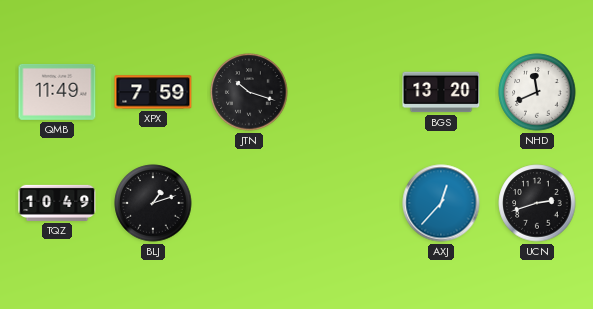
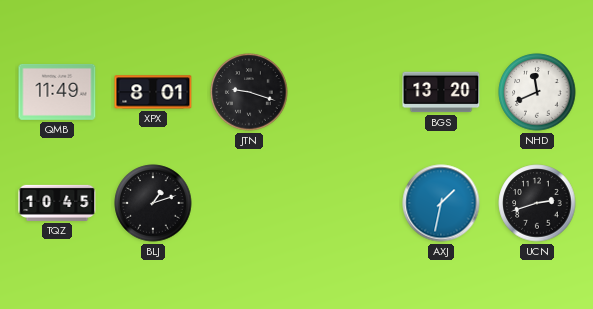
XPX: 7:59 -> 8:01
JTN: 10:18 -> 9:18
TQZ: 10:49 -> 10:45
AXJ: 12:37 -> 1:32
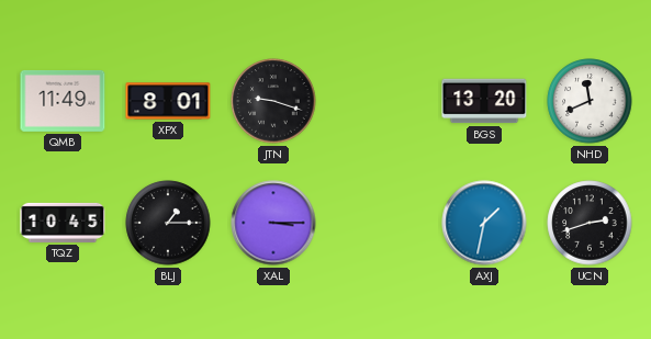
BLJ: 1:12 -> 1:15
XAL: none -> 3:15
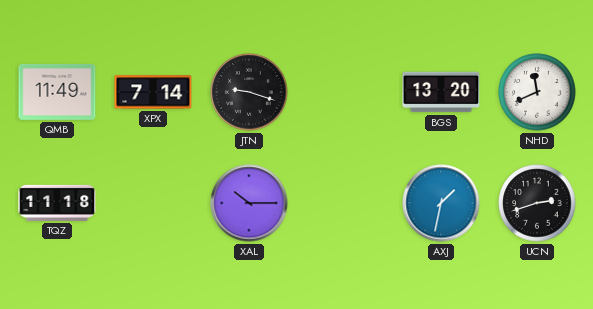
XPX: 8:01 -> 7:14
TQZ: 10:45 -> 11:18
BLJ: 1:15 -> none
XAL: 3:15 -> 10:15
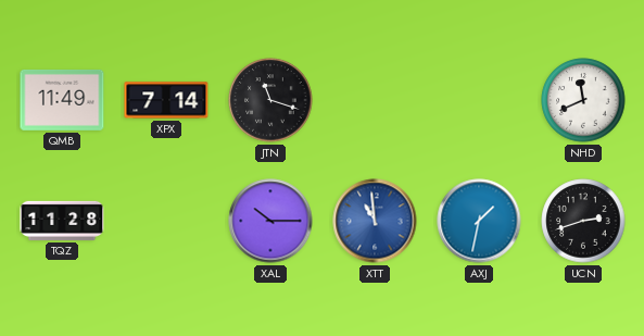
JTN: 9:18 -> 11:18
BGS: 13:20 -> none
TQZ: 11:18 -> 11:28
XTT: none -> 10:59
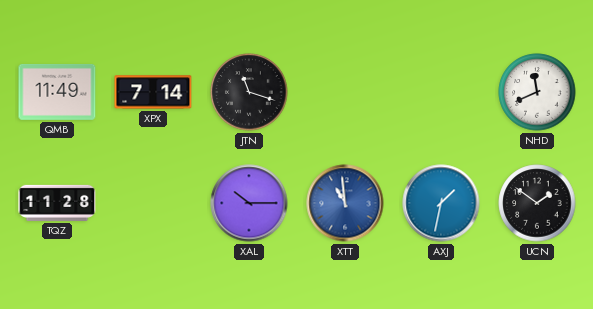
UCN: 2:42 -> 1:51
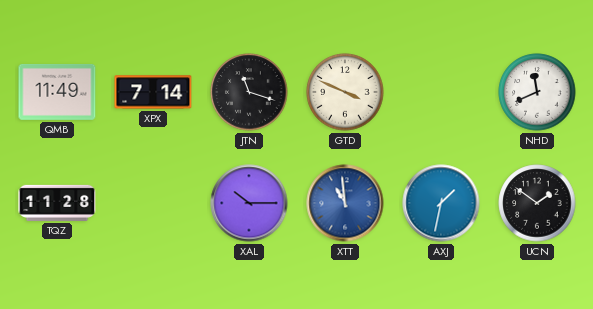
GTD: none -> 3:49
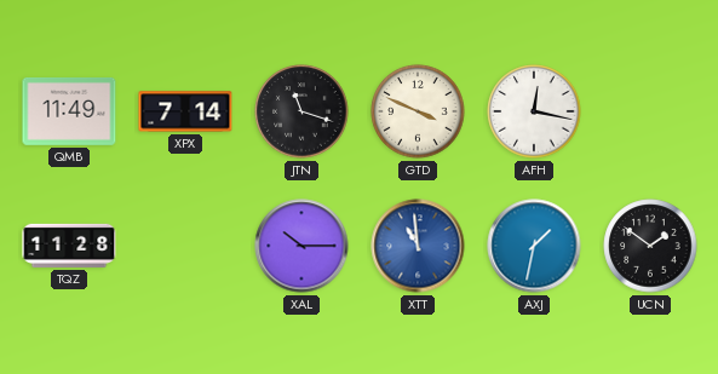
AFH: none -> 12:17
NHD: 11:41 -> none
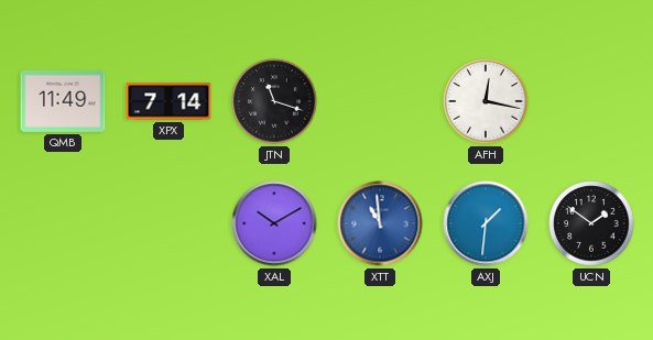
GTD: 3:49 -> none
TQZ: 11:28 -> none
XAL: 10:15 -> 10:10
AXJ: 1:32 -> 1:31
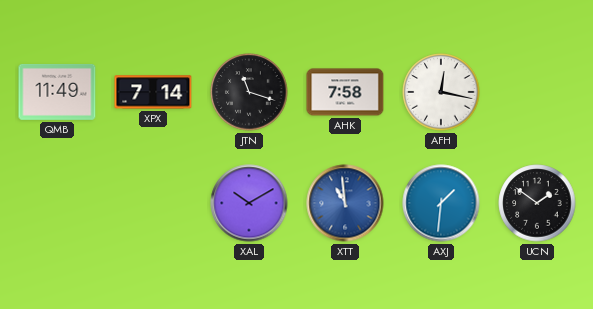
AHK: none -> 7:58
